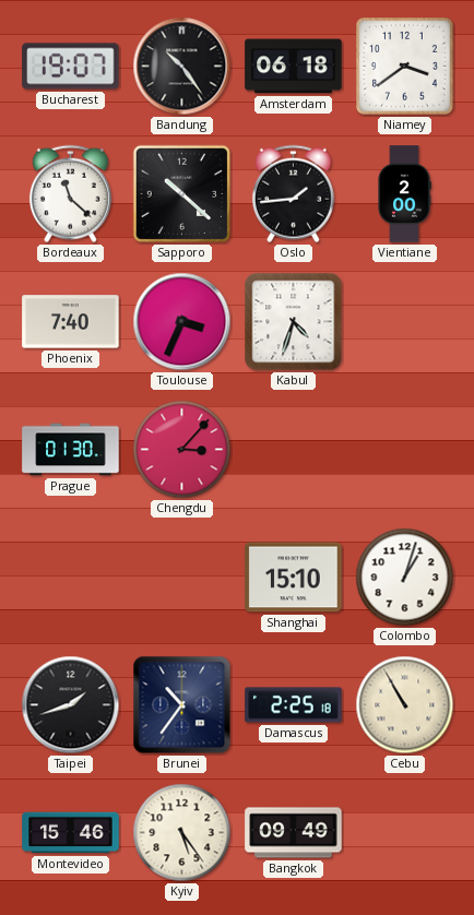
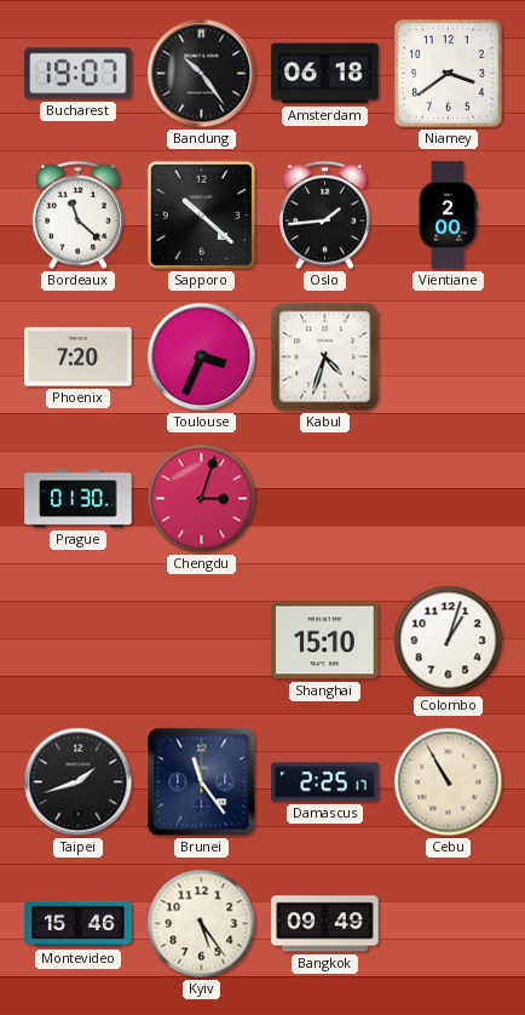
Phoenix: 7:40 -> 7:20
Chengdu: 3:07 -> 3:03
Brunei: 10:36 -> 11:24
Damascus: 2:25:18 -> 2:25:17
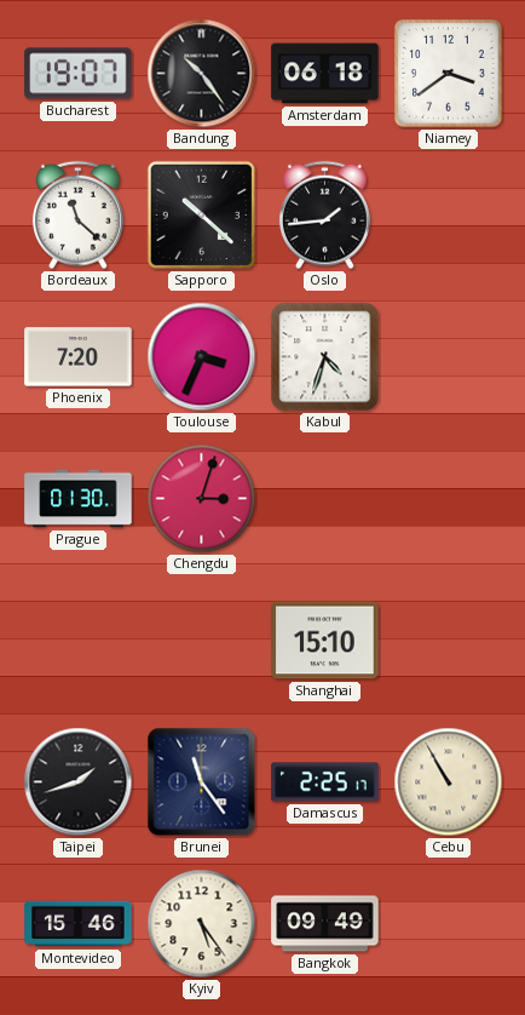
Vientiane: 2:00 -> none
Colombo: 1:03 -> none
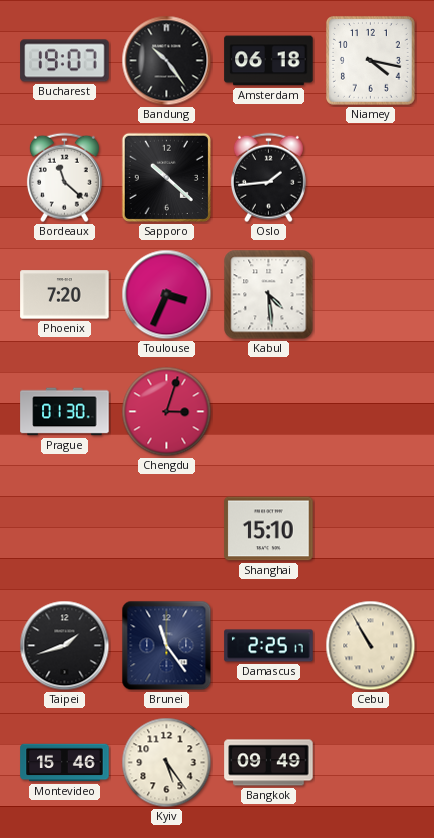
Niamey: 3:39 -> 4:17
Kabul: 4:33 -> 4:29
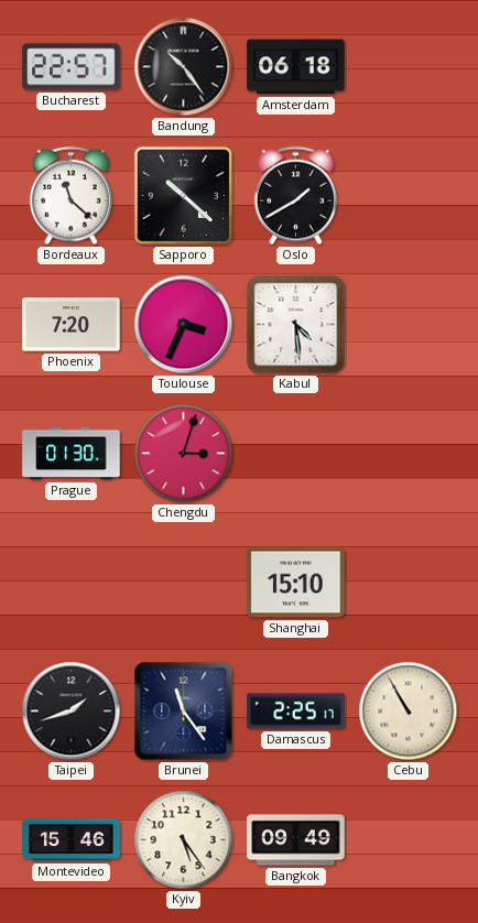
Bucharest: 19:07 -> 22:57
Niamey: 4:17 -> none
Oslo: 1:44 -> 1:40
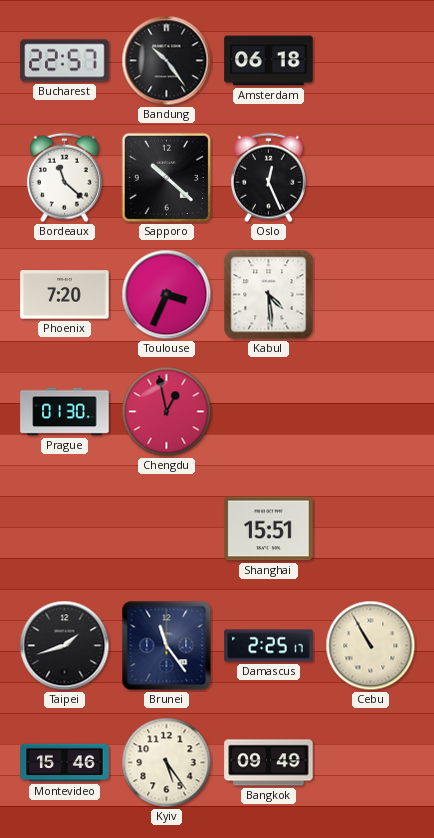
Oslo: 1:40 -> 12:26
Chengdu: 3:03 -> 12:58
Shanghai: 15:10 -> 15:51
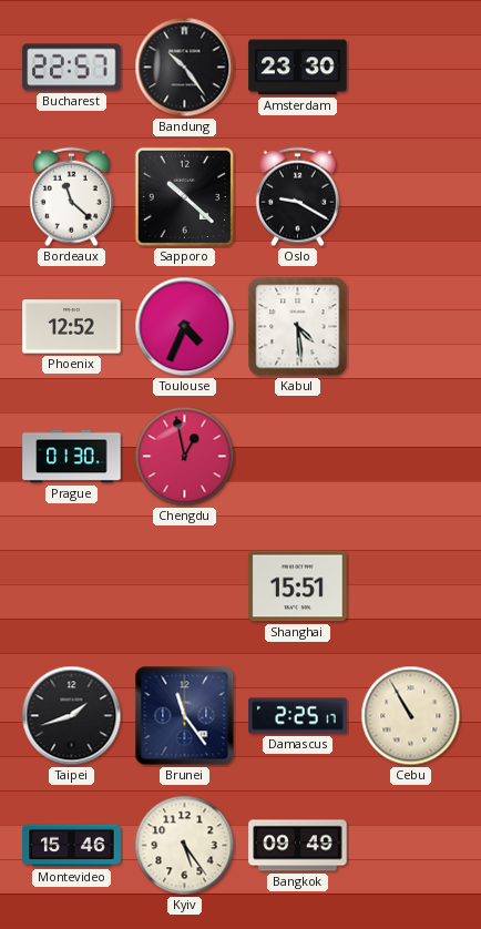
Amsterdam: 06:18 -> 23:30
Oslo: 12:26 -> 9:20
Phoenix: 7:20 -> 12:52
Toulouse: 3:34 -> 4:34
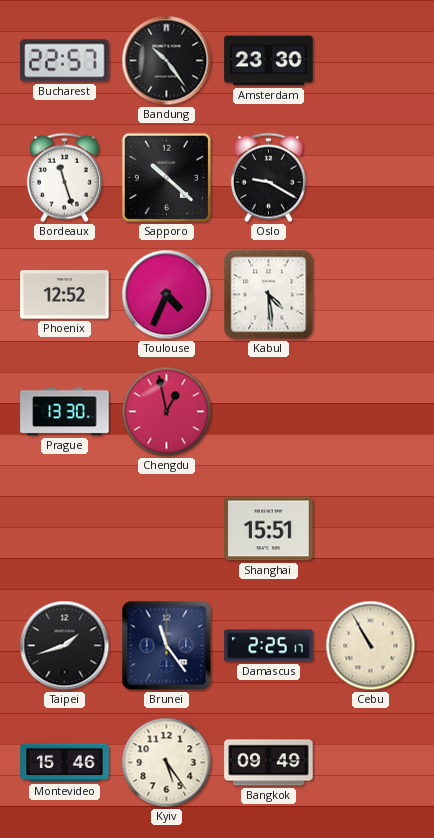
Bordeaux: 11:22 -> 11:27
Prague: 01:30 -> 13:30
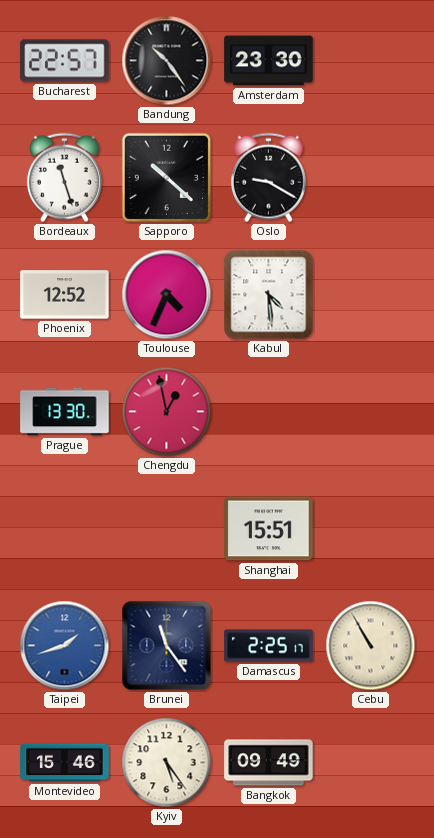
Taipei dial: black -> blue
